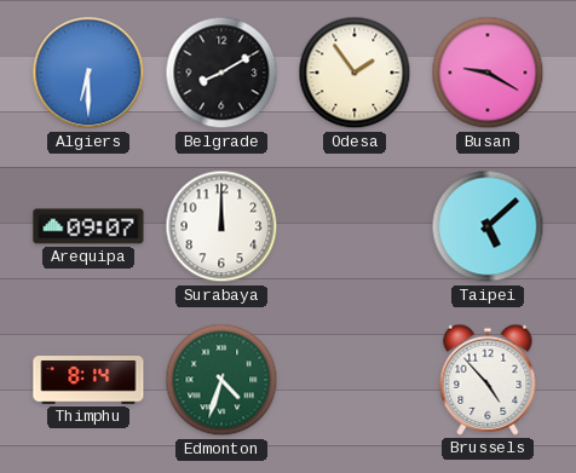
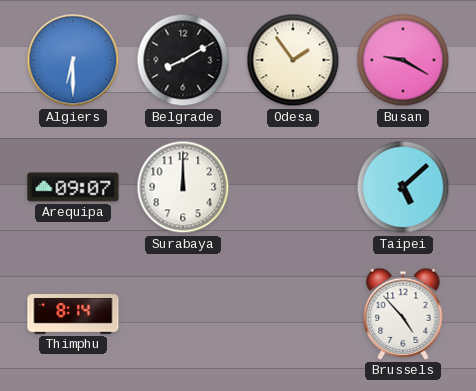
Edmonton: 4:33 -> none
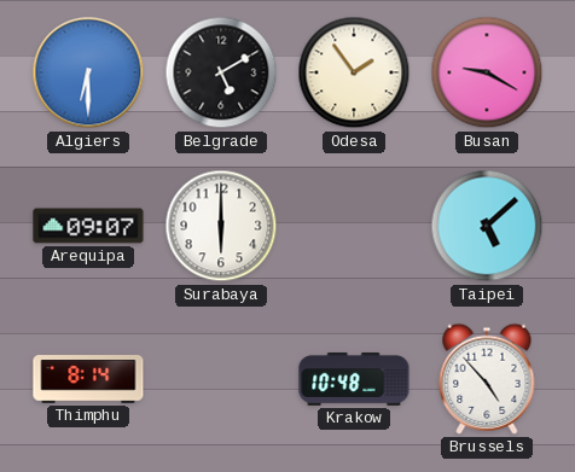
Belgrade: 8:10 -> 5:10
Surabaya: 12:00 -> 6:00
Krakow: none -> 10:48
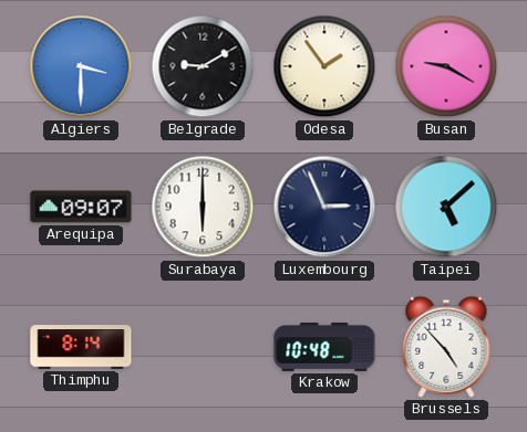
Algiers: 6:30 -> 3:30
Belgrade: 5:10 -> 9:10
Luxembourg: none -> 2:56
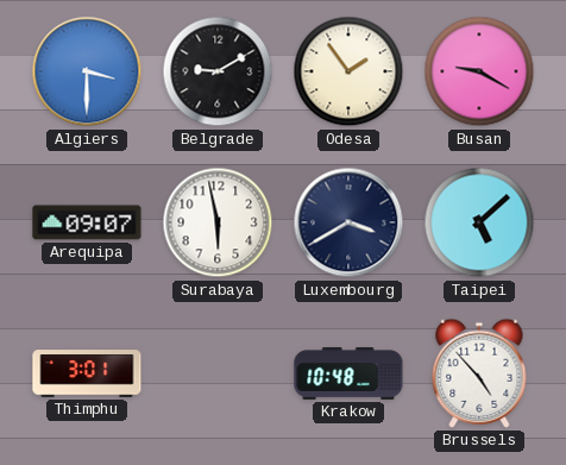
Surabaya: 6:00 -> 5:58
Luxembourg: 2:56 -> 3:40
Thimphu: 8:14 -> 3:01
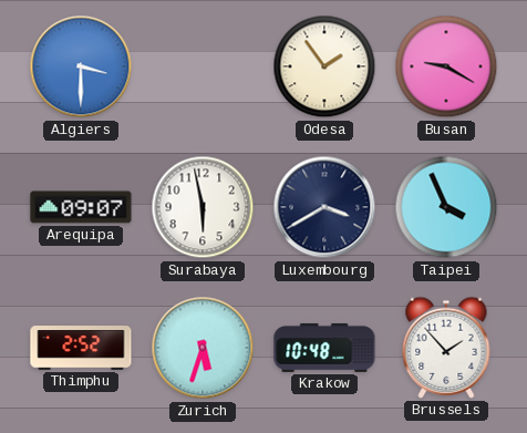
Belgrade: 9:10 -> none
Taipei: 5:08 -> 3:56
Thimphu: 3:01 -> 2:52
Zurich: none -> 5:33
Brussels: 4:53 -> 1:53
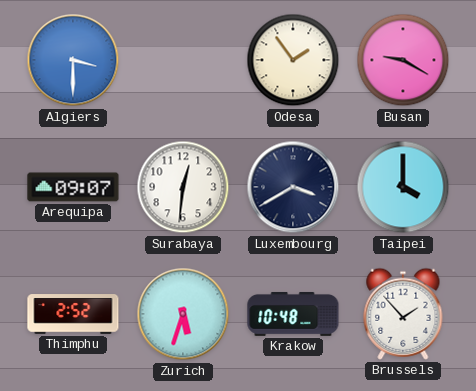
Surabaya: 5:58 -> 12:31
Taipei: 3:56 -> 4:00
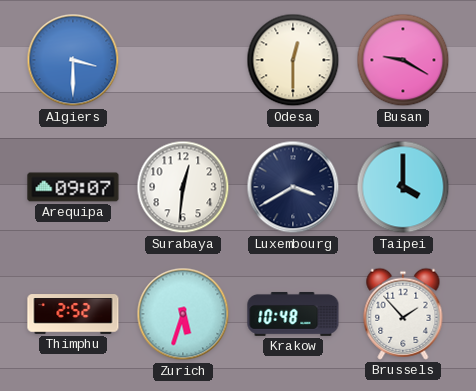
Odesa: 1:54 -> 12:30
